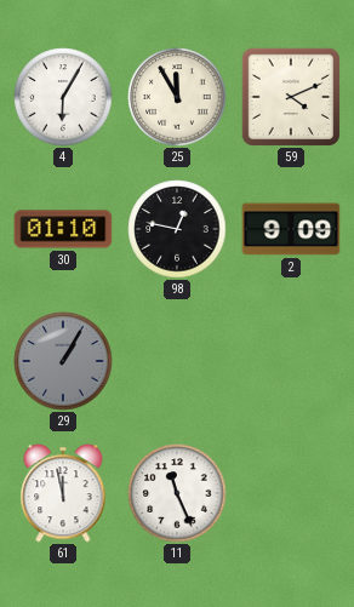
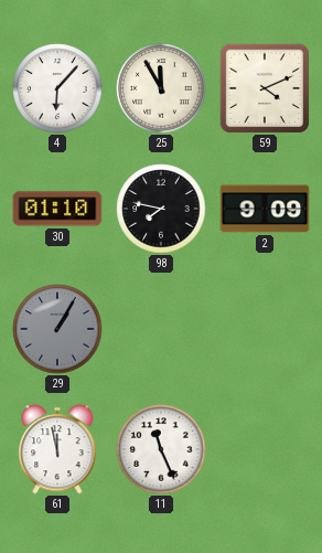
4: 6:05 -> 6:07
98: 12:47 -> 7:47
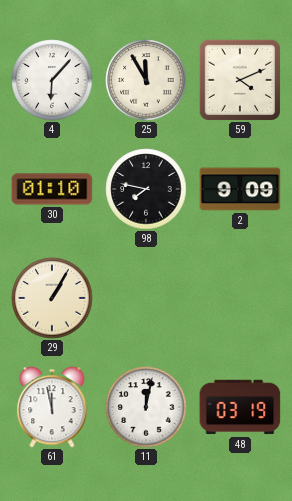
29 dial: grey -> cream
11: 11:26 -> 12:02
48: none -> 03:19
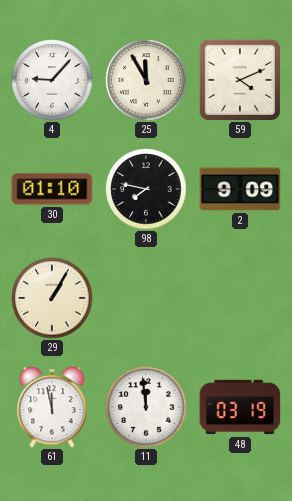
4: 6:07 -> 9:07
11: 12:02 -> 11:59
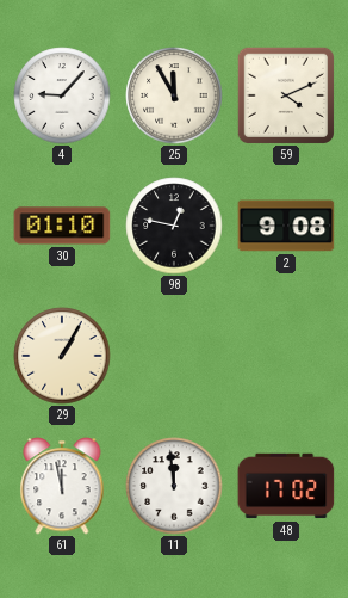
98: 7:47 -> 12:47
2: 9:09 -> 9:08
48: 03:19 -> 17:02
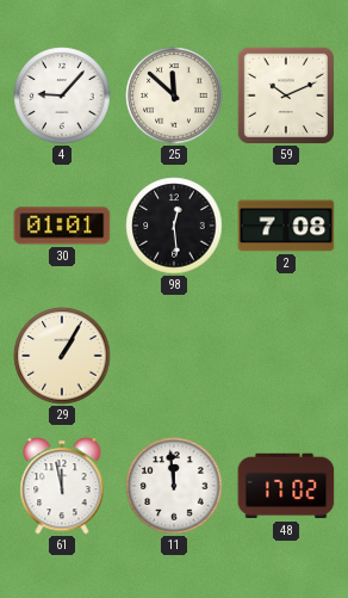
25: 11:55 -> 11:52
59: 4:11 -> 10:11
30: 01:10 -> 01:01
98: 12:47 -> 12:29
2: 9:08 -> 7:08
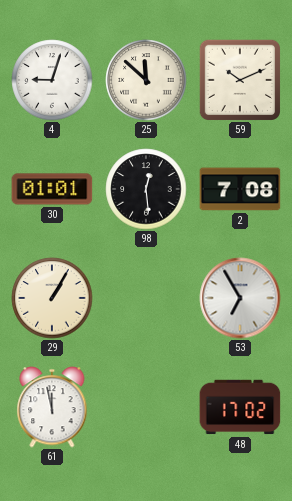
4: 9:07 -> 9:03
53: none -> 6:55
11: 11:59 -> none
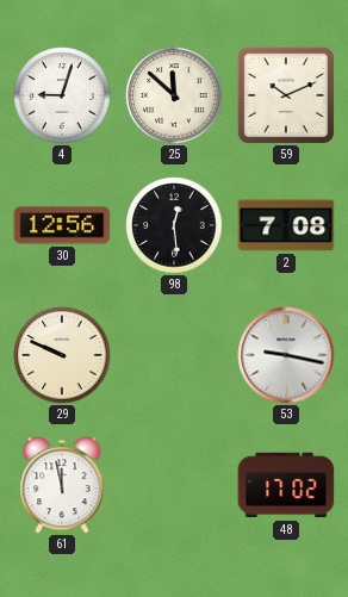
30: 01:01 -> 12:56
29: 1:05 -> 9:49
53: 6:55 -> 9:17
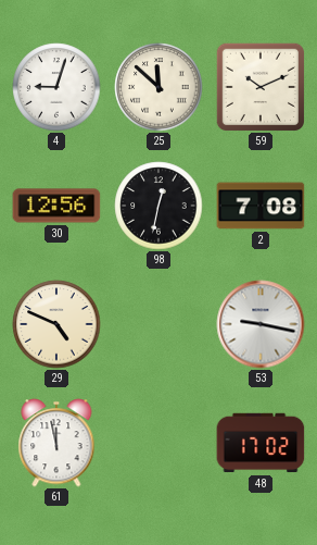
98: 12:29 -> 12:32
29: 9:49 -> 4:49
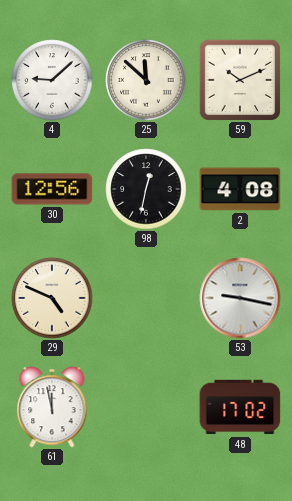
4: 9:03 -> 9:08
2: 7:08 -> 4:08
